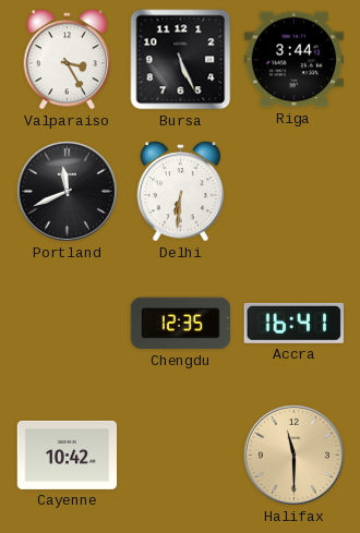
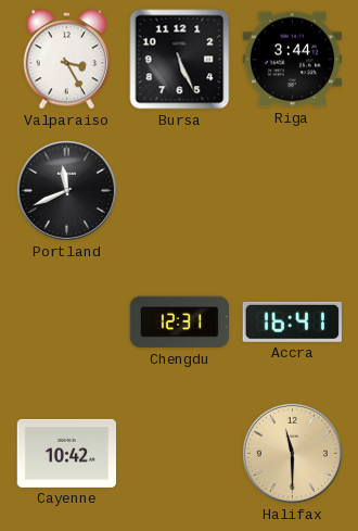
Delhi: 6:31 -> none
Chengdu: 12:35 -> 12:31
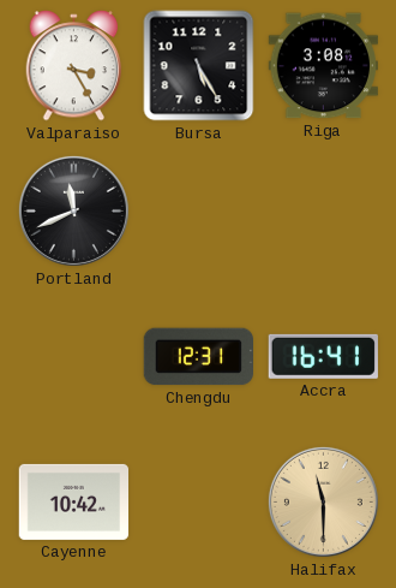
Bursa: 5:26 -> 5:25
Riga: 3:44 -> 3:08
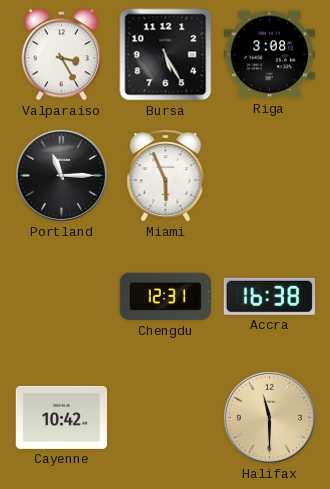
Portland: 11:41 -> 11:15
Miami: none -> 5:56
Accra: 16:41 -> 16:38
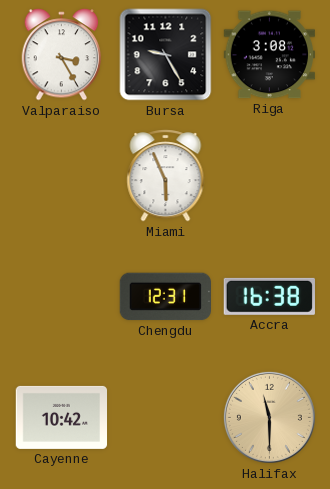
Bursa: 5:25 -> 9:25
Portland: 11:15 -> none
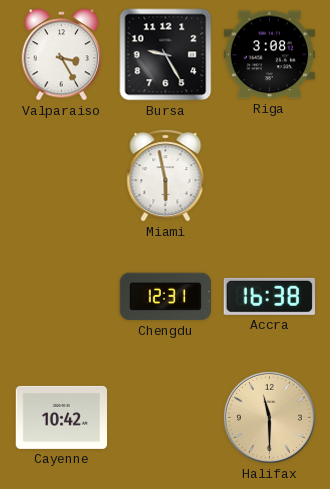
Miami: 5:56 -> 5:58
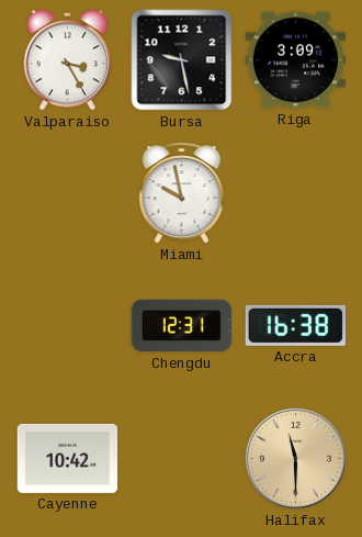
Bursa: 9:25 -> 9:28
Riga: 3:08 -> 3:09
Miami: 5:58 -> 9:58
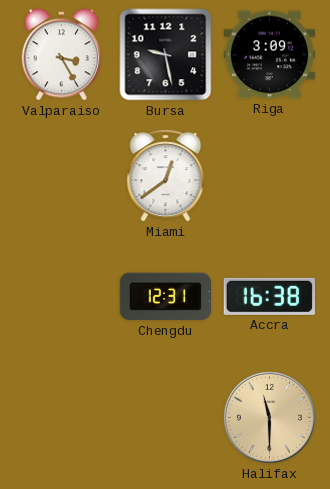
Miami: 9:58 -> 12:39
Cayenne: 10:42 -> none
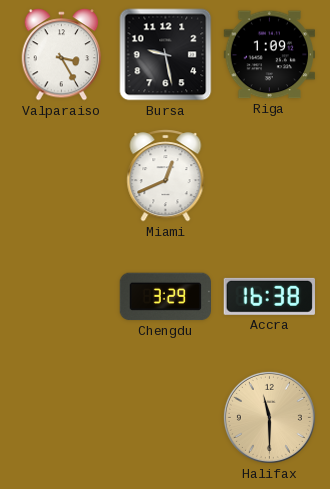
Riga: 3:09 -> 1:09
Miami: 12:39 -> 12:41
Chengdu: 12:31 -> 3:29
